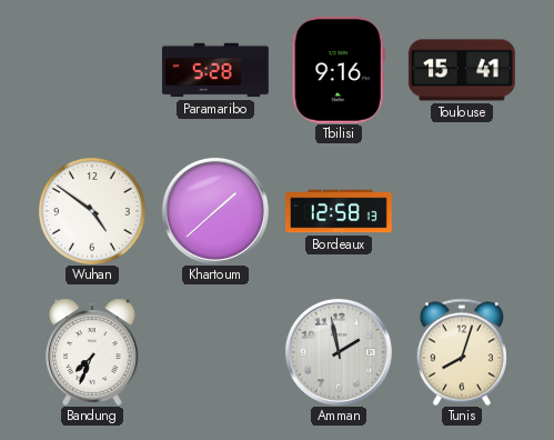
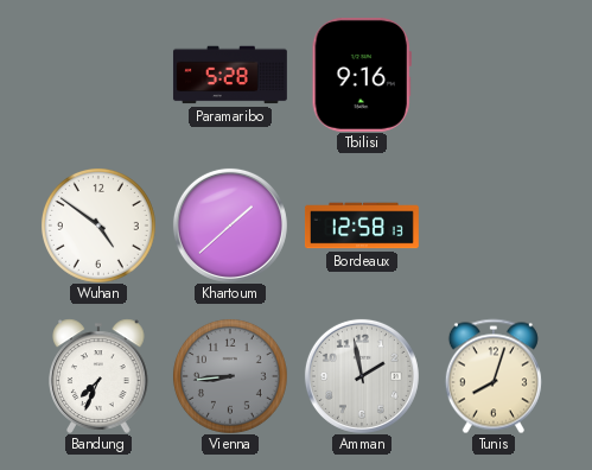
Toulouse: 15:41 -> none
Vienna: none -> 8:44
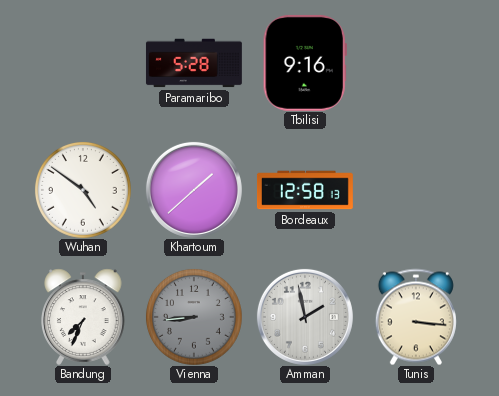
Tunis: 8:03 -> 3:16
